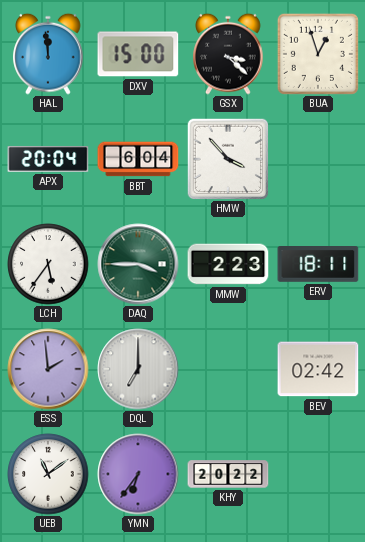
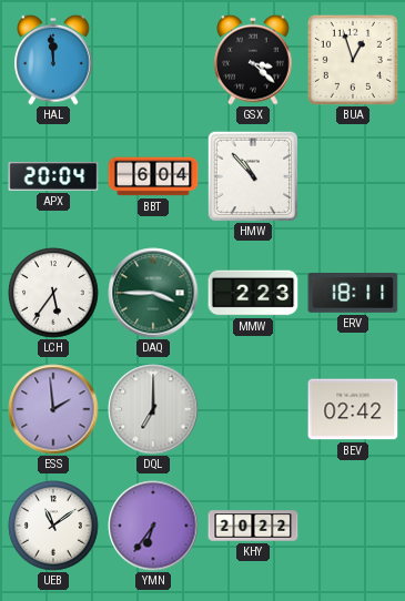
DXV: 15:00 -> none
HMW: 3:53 -> 10:53
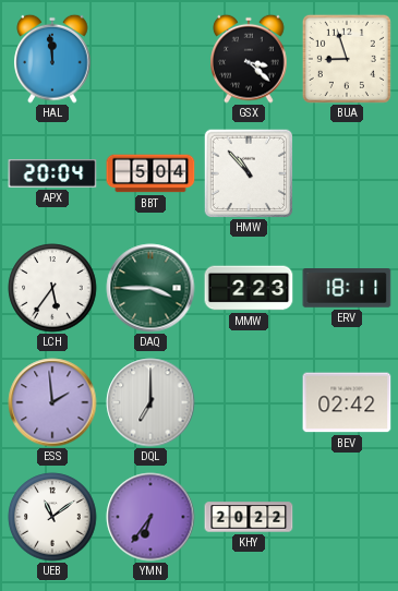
BUA: 12:57 -> 8:57
BBT: 6:04 -> 5:04
